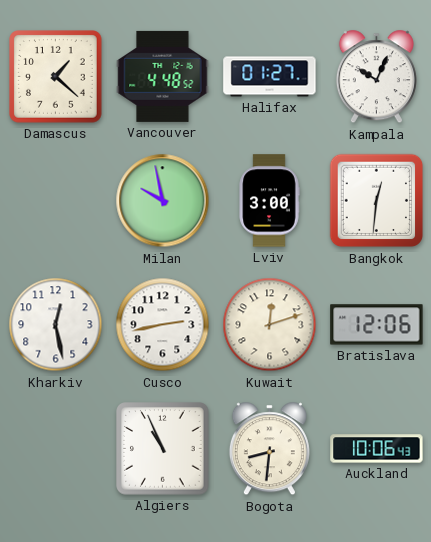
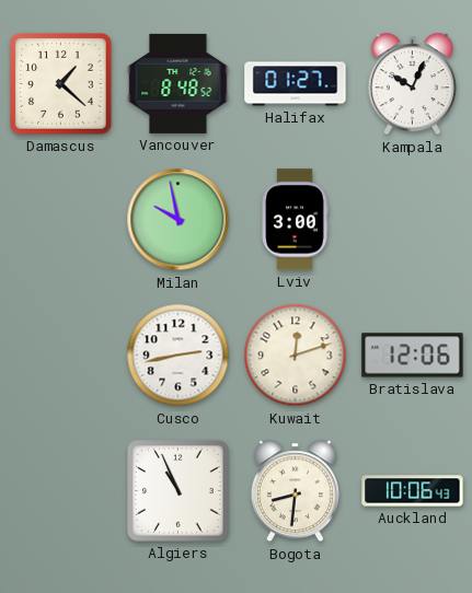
Vancouver: 4:48 -> 8:48
Bangkok: 12:31 -> none
Kharkiv: 12:28 -> none
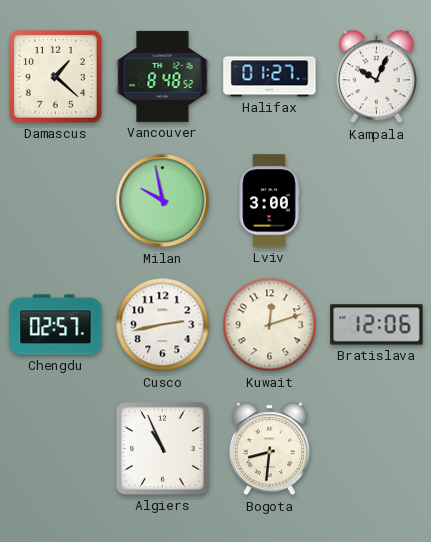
Chengdu: none -> 02:57
Auckland: 10:06 -> none
